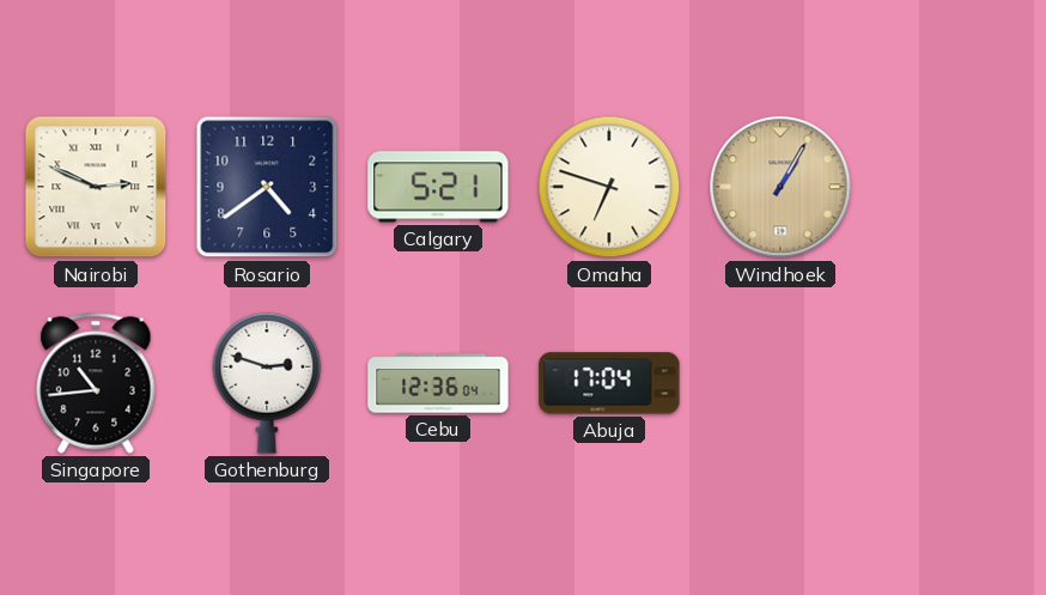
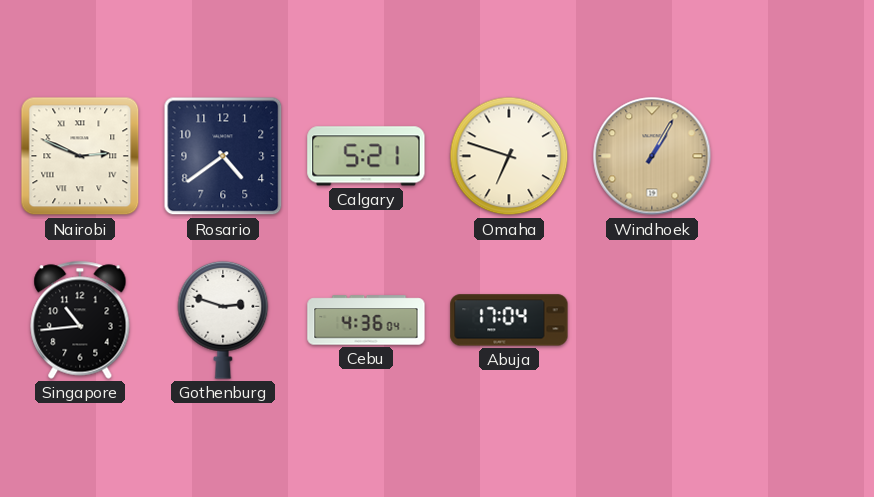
Cebu: 12:36 -> 4:36
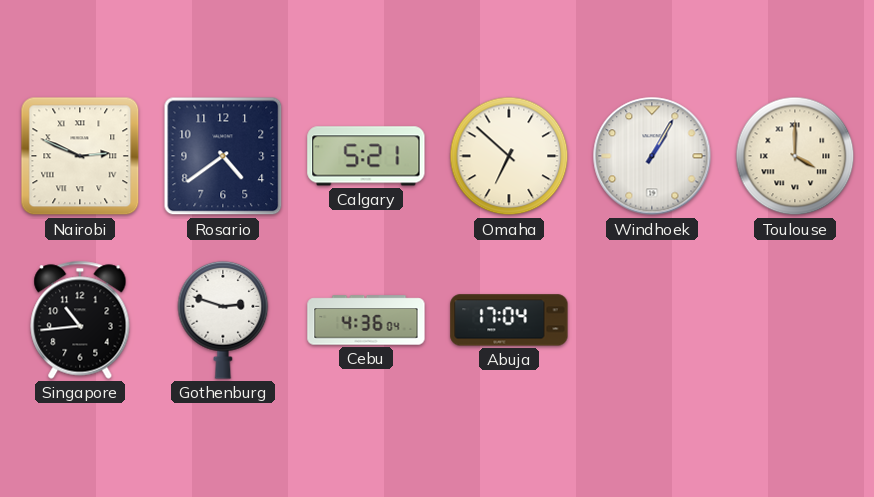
Omaha: 6:48 -> 6:52
Windhoek dial: champagne -> white
Toulouse: none -> 4:00
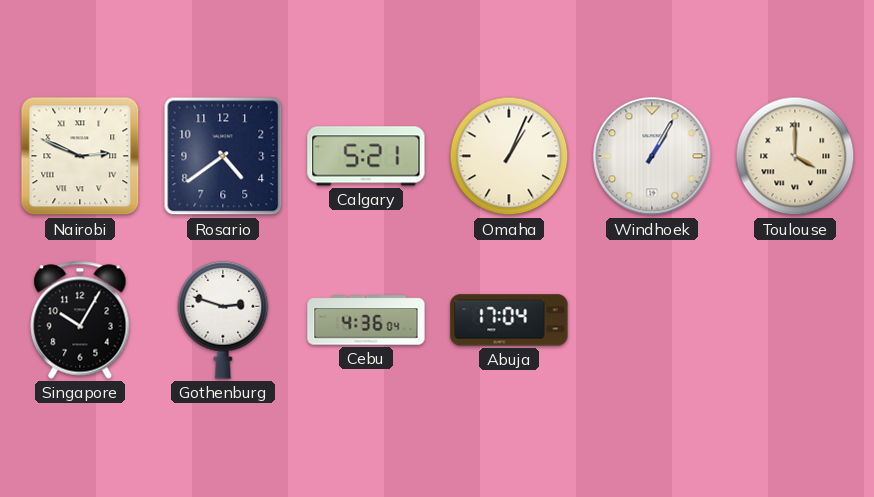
Omaha: 6:52 -> 1:04
Singapore: 10:44 -> 10:05
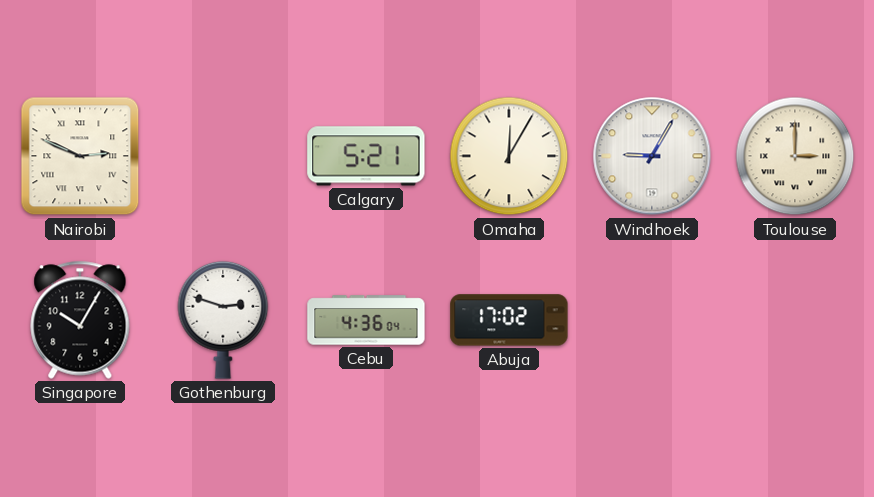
Rosario: 4:39 -> none
Omaha: 1:04 -> 12:05
Windhoek: 1:05 -> 9:05
Toulouse: 4:00 -> 3:00
Abuja: 17:04 -> 17:02
